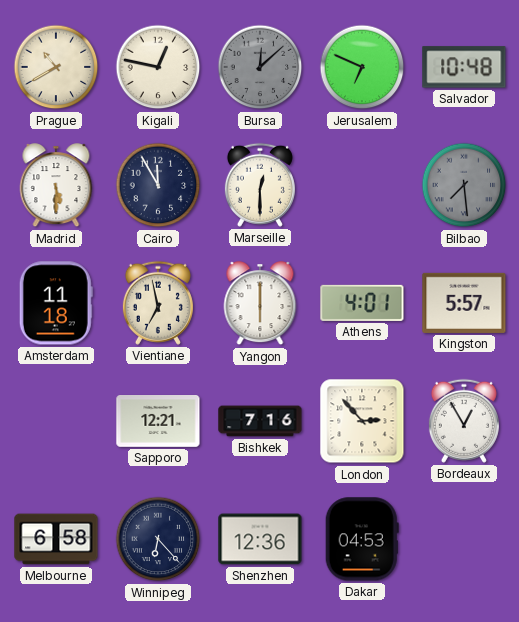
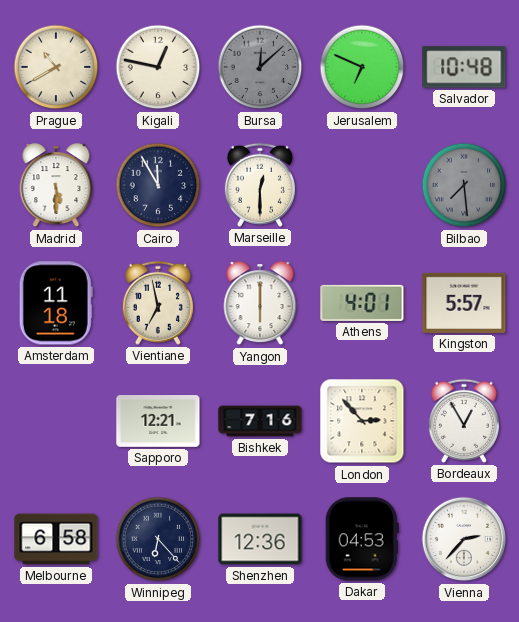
Vienna: none -> 2:37
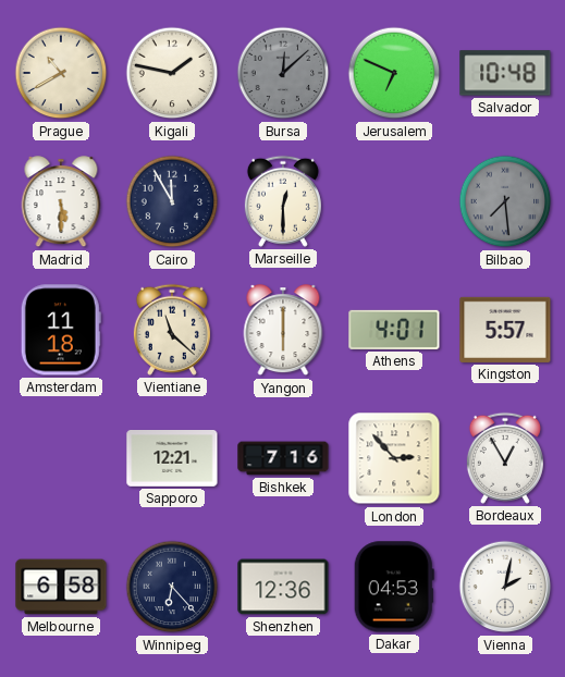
Kigali: 12:47 -> 1:47
Vientiane: 6:58 -> 11:22
Vienna: 2:37 -> 2:02
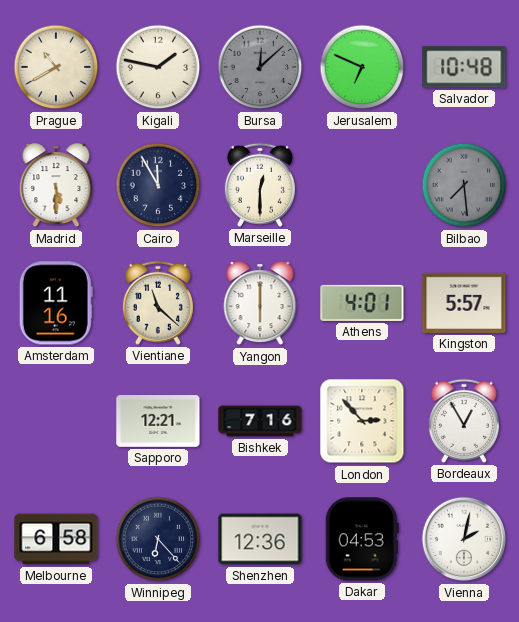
Amsterdam: 11:18 -> 11:16
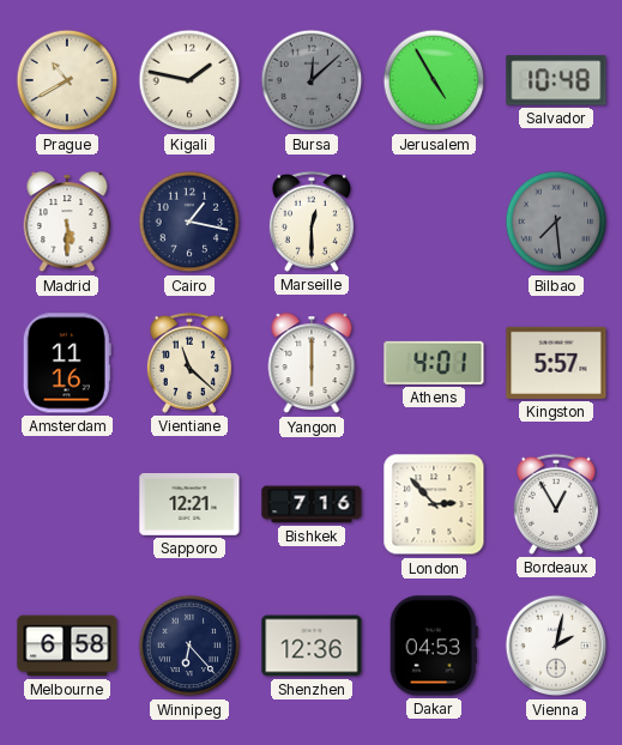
Jerusalem: 6:49 -> 4:55
Cairo: 11:55 -> 1:17
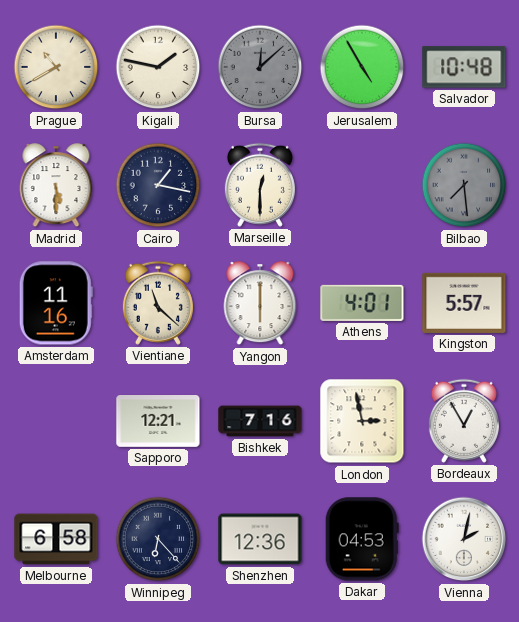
London: 2:53 -> 2:58
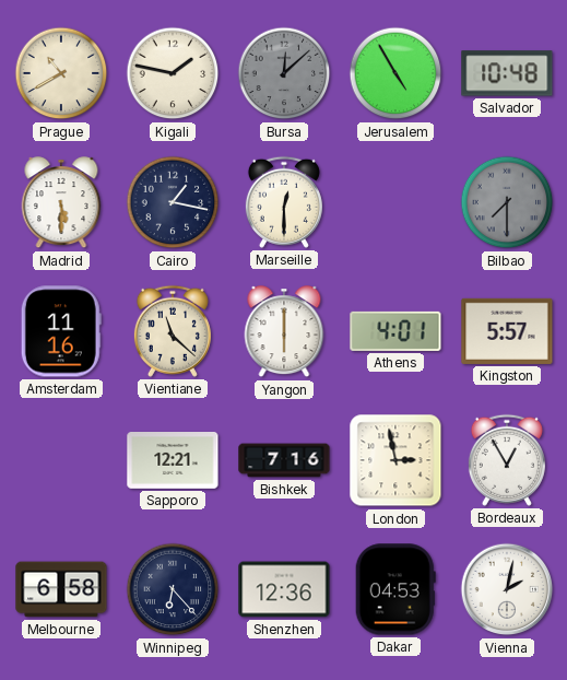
Bilbao: 7:29 -> 7:30
